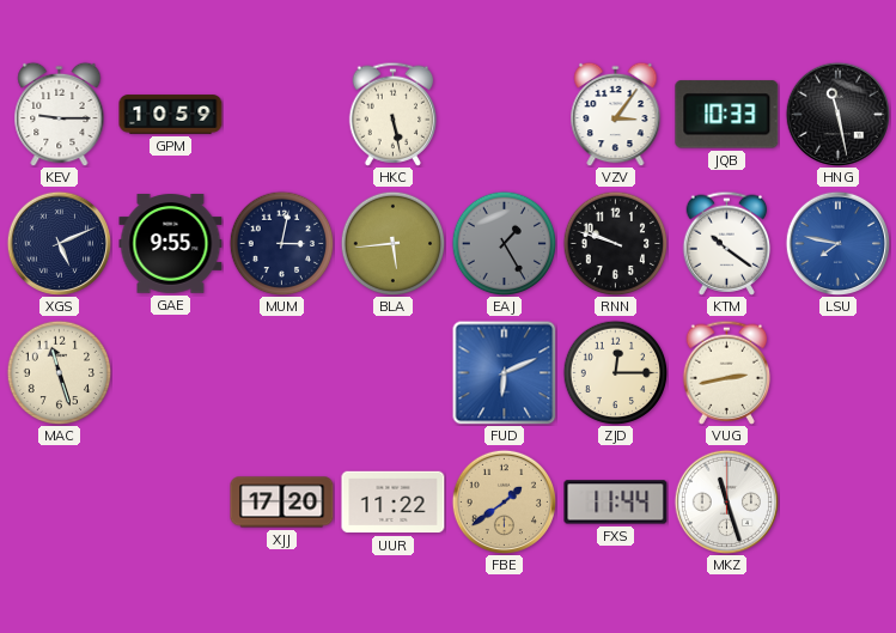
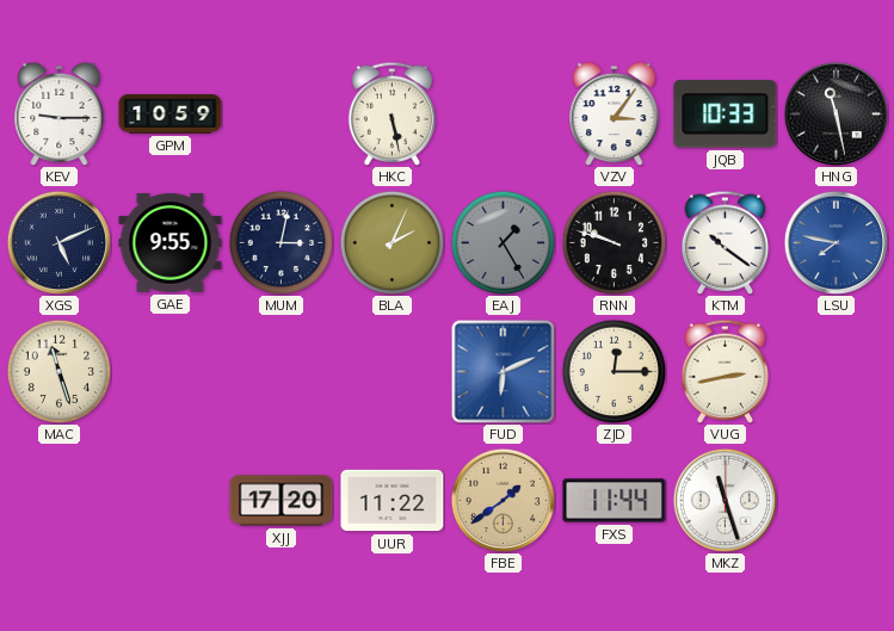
BLA: 5:44 -> 2:04
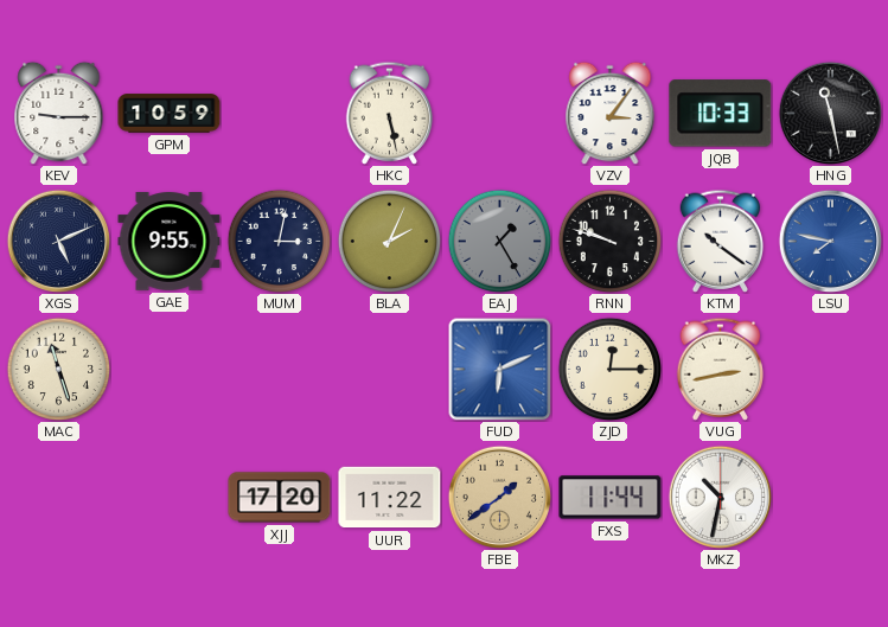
MKZ: 11:27 -> 10:32
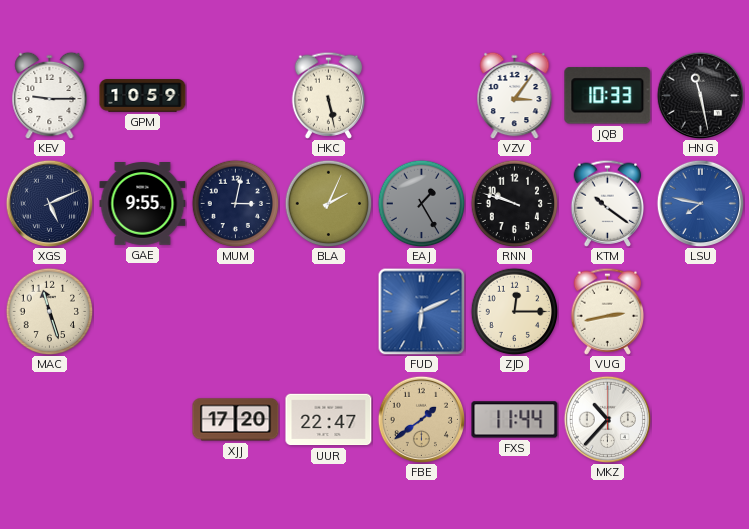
UUR: 11:22 -> 22:47
MKZ: 10:32 -> 10:37
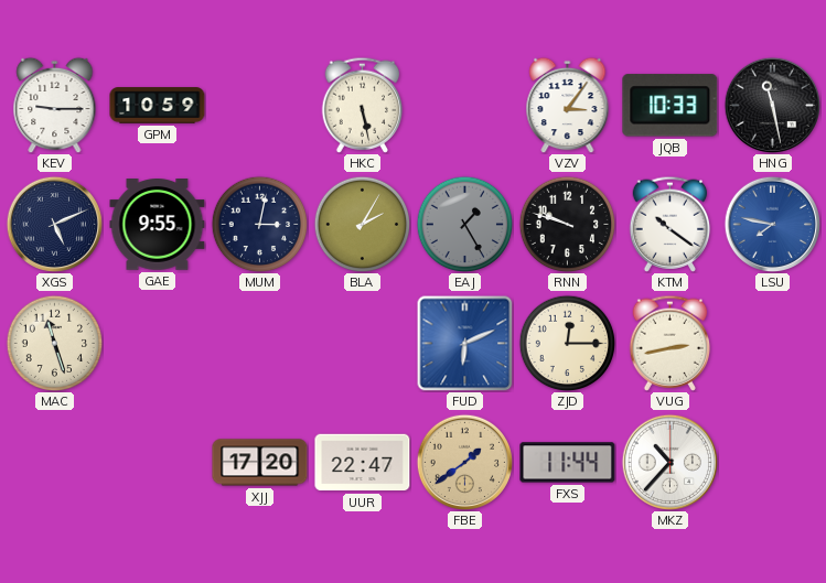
BLA: 2:04 -> 2:05
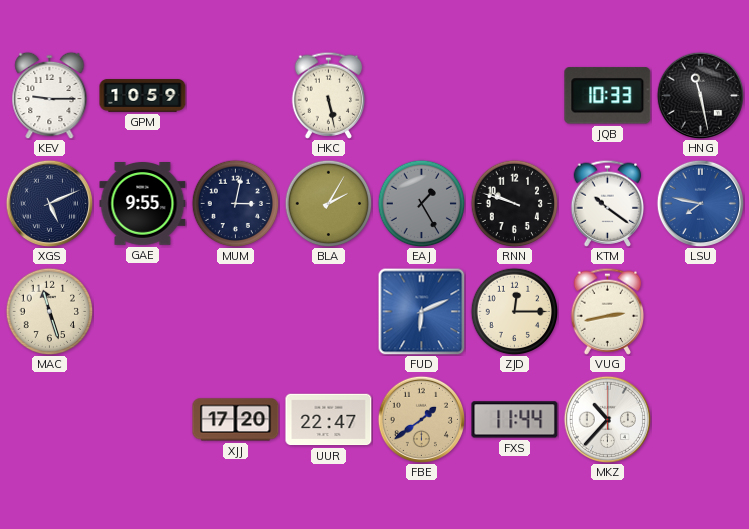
VZV: 3:06 -> none
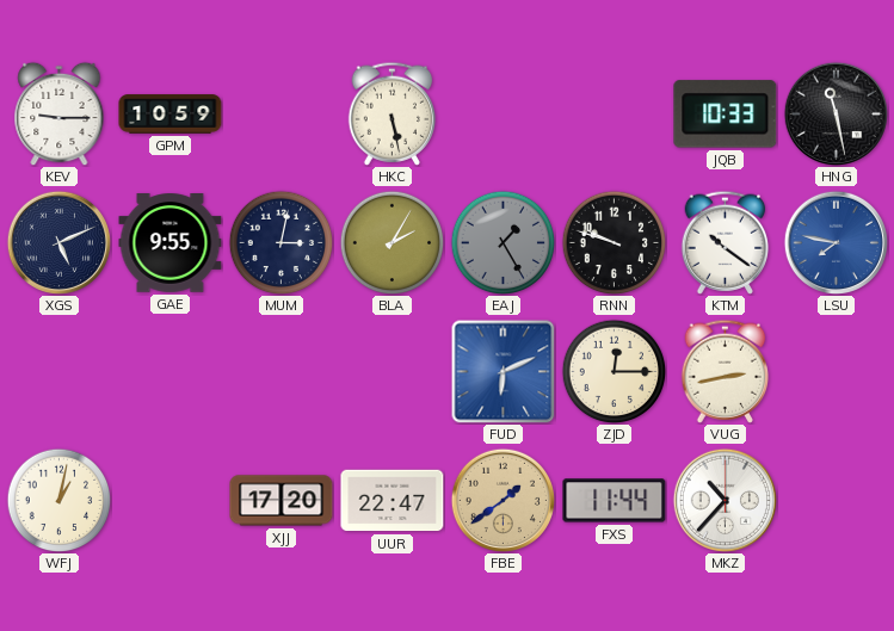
MAC: 11:27 -> none
WFJ: none -> 1:02
